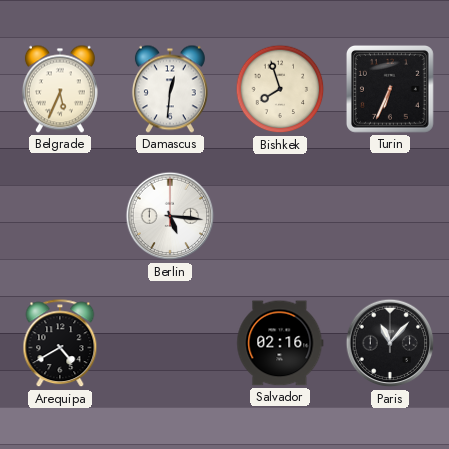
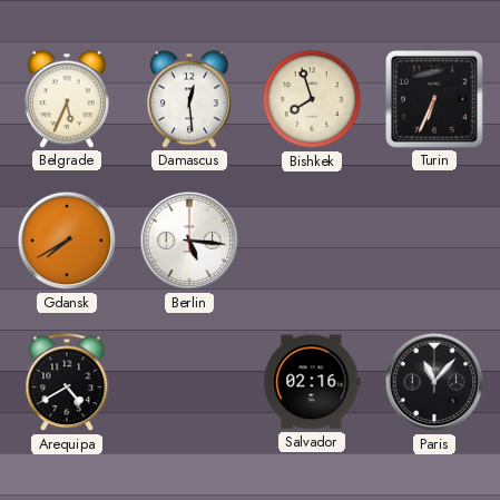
Damascus: 12:31 -> 12:29
Gdansk: none -> 7:40
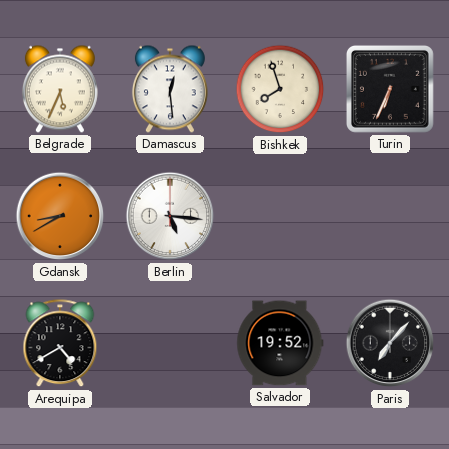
Gdansk: 7:40 -> 8:40
Salvador: 02:16 -> 19:52
Paris: 11:07 -> 7:07
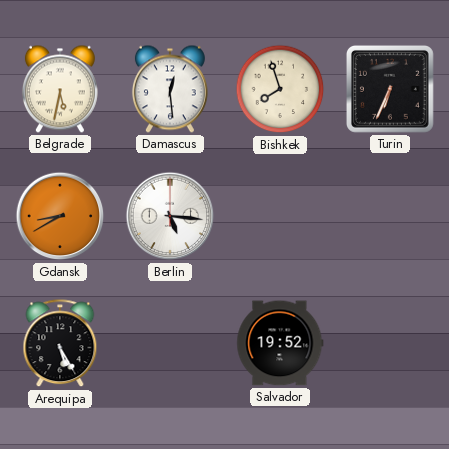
Belgrade: 5:34 -> 5:32
Arequipa: 4:40 -> 5:25
Paris: 7:07 -> none
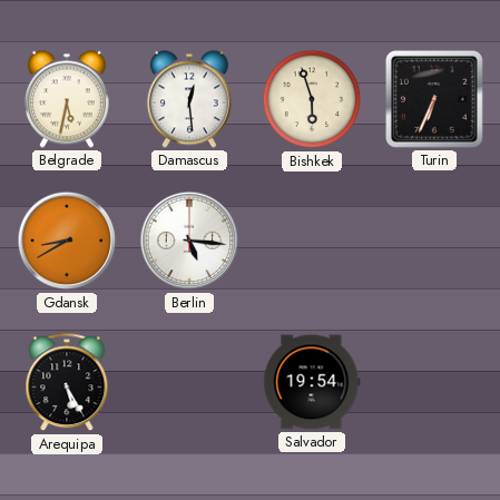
Bishkek: 7:57 -> 5:57
Salvador: 19:52 -> 19:54
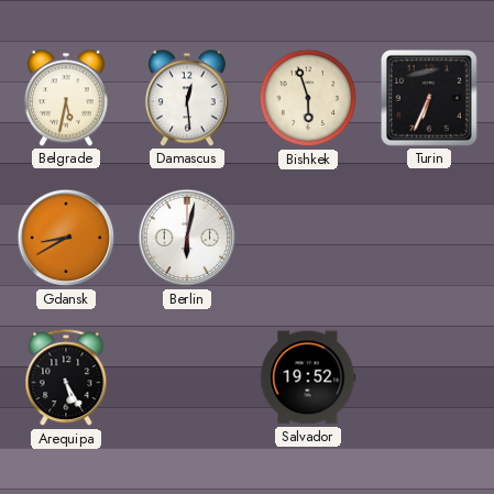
Berlin: 5:16 -> 6:02
Salvador: 19:54 -> 19:52
